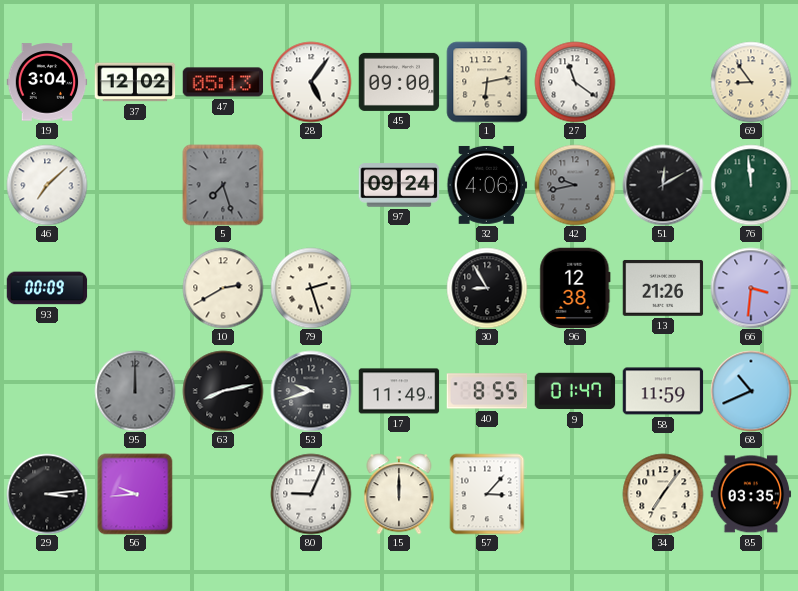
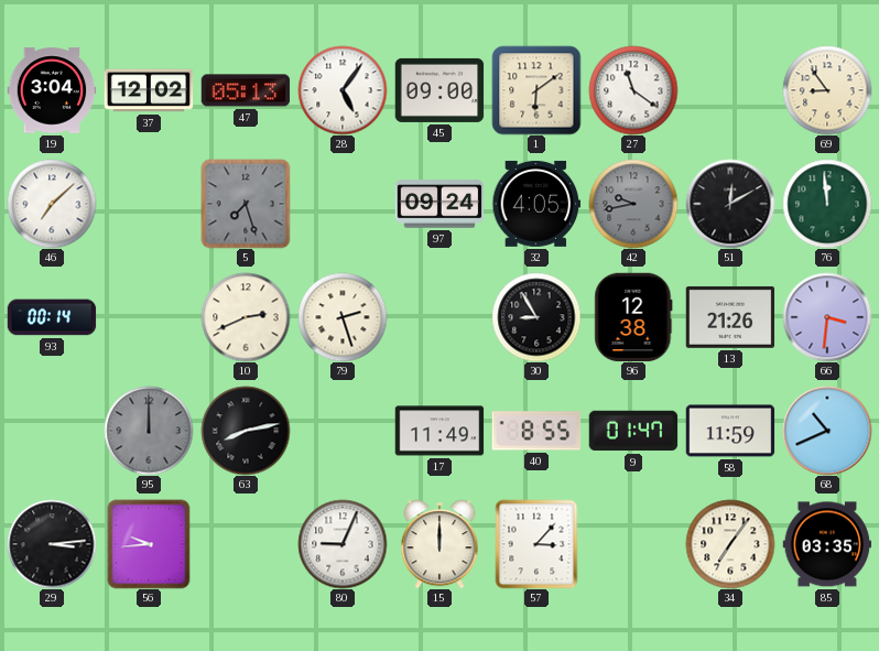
1: 6:13 -> 6:09
32: 4:06 -> 4:05
93: 00:09 -> 00:14
10: 2:40 -> 2:41
53: 9:42 -> none
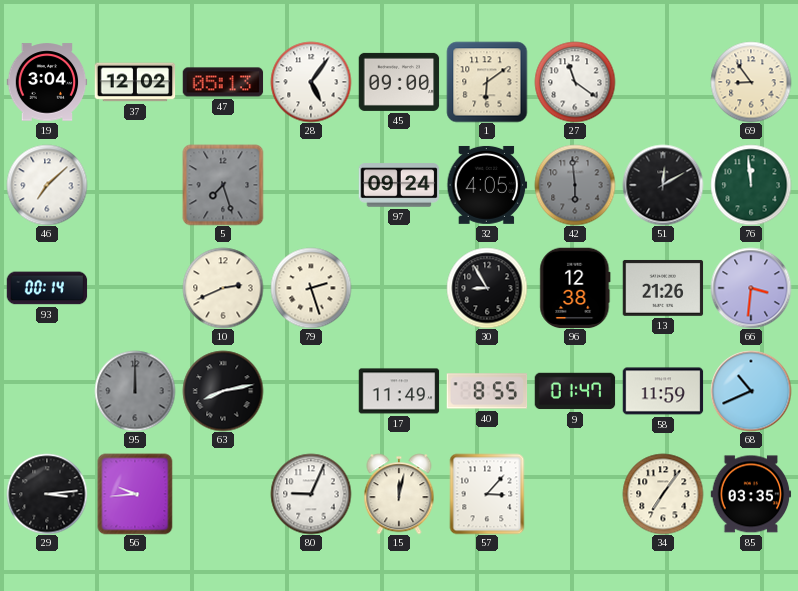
42: 9:43 -> 5:59
15: 12:00 -> 12:02
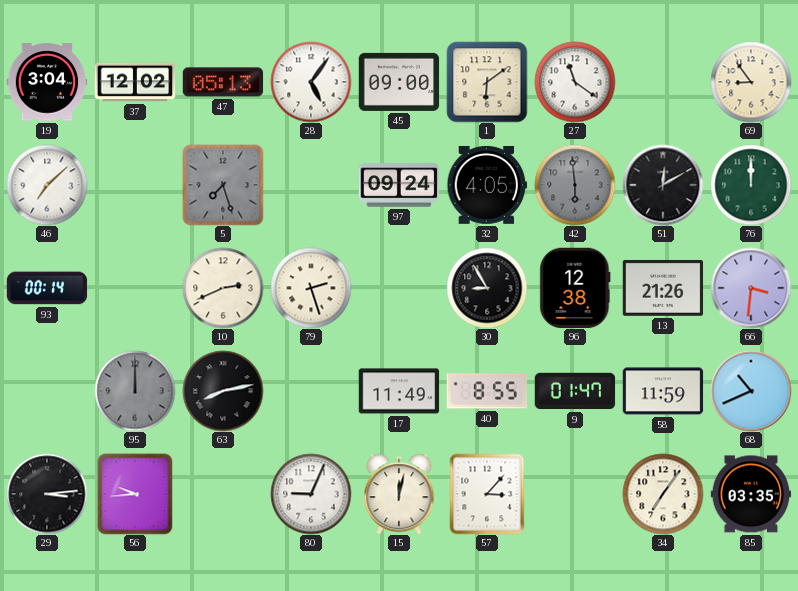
76: 11:59 -> 12:00
